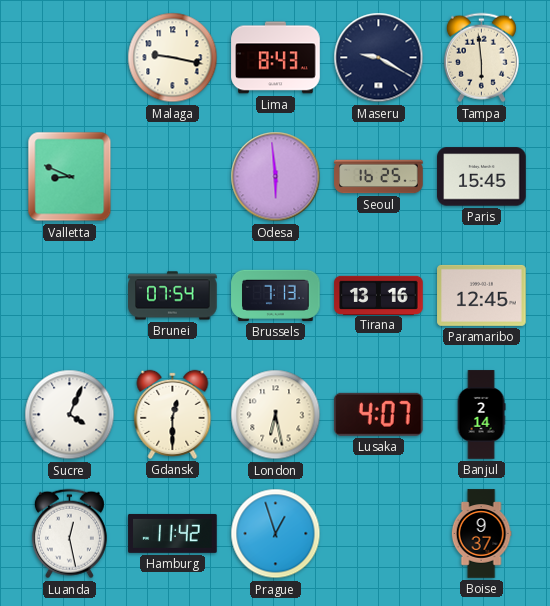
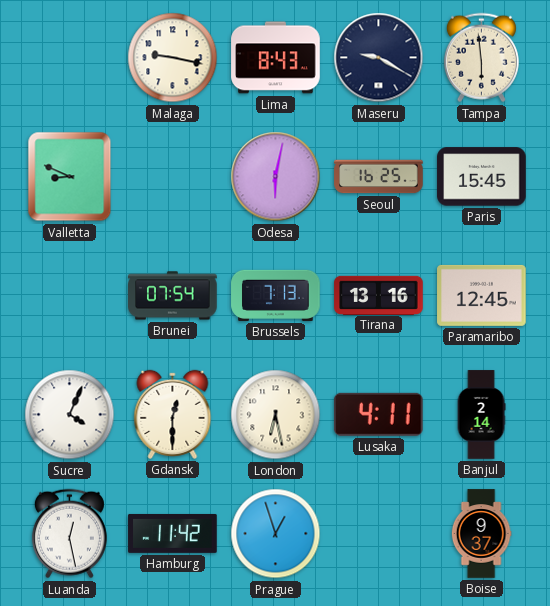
Odesa: 5:59 -> 6:02
Lusaka: 4:07 -> 4:11
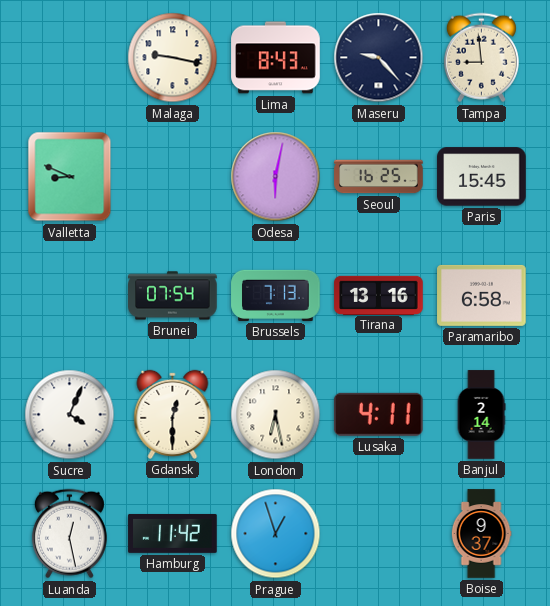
Maseru: 9:20 -> 9:23
Tampa: 5:59 -> 8:59
Paramaribo: 12:45 -> 6:58
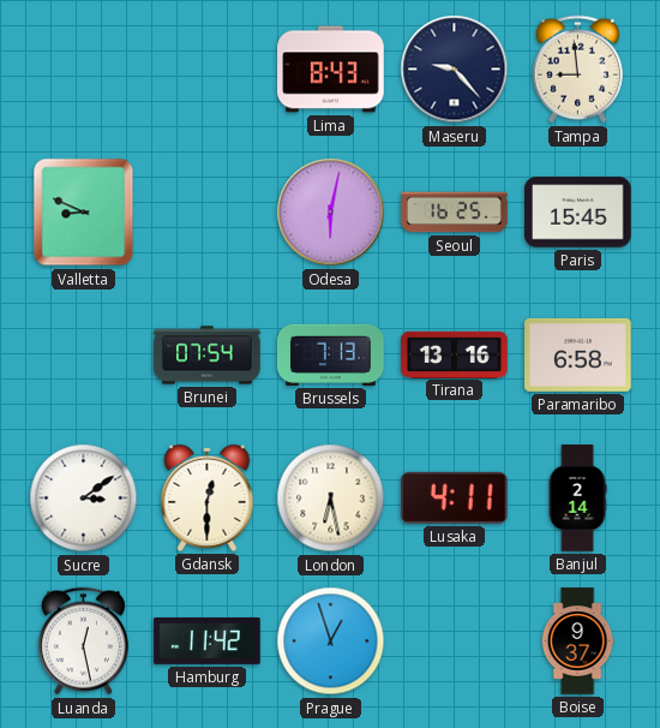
Malaga: 9:17 -> none
Sucre: 4:04 -> 3:09
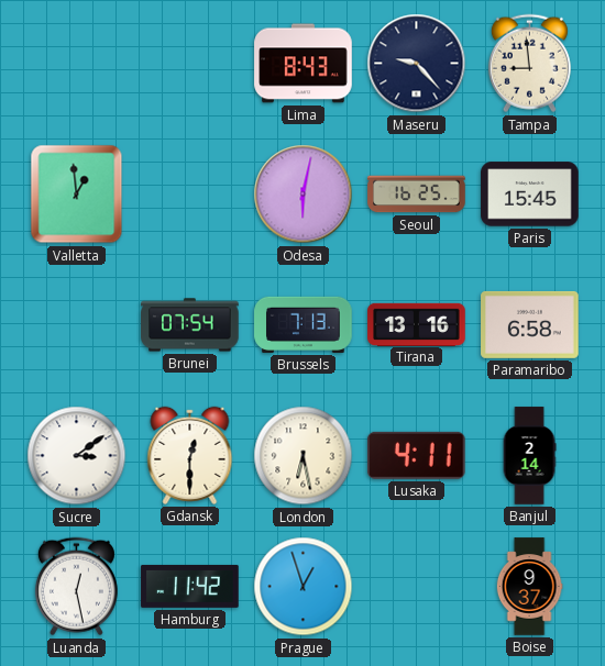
Valletta: 8:49 -> 12:59
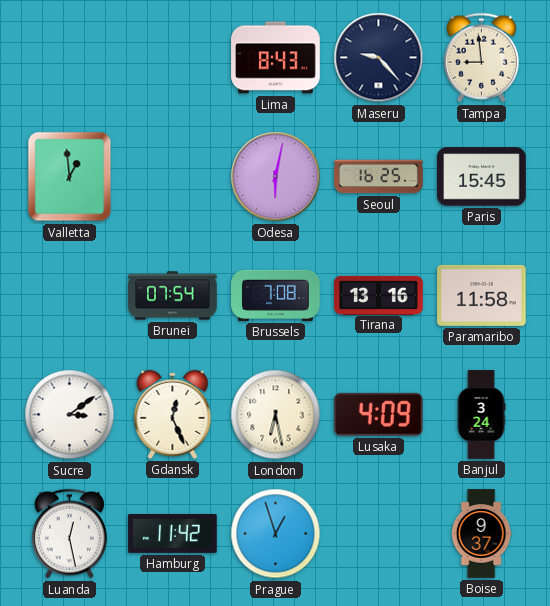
Brussels: 7:13 -> 7:08
Paramaribo: 6:58 -> 11:58
Gdansk: 12:30 -> 12:26
Lusaka: 4:11 -> 4:09
Banjul: 2:14 -> 3:24
